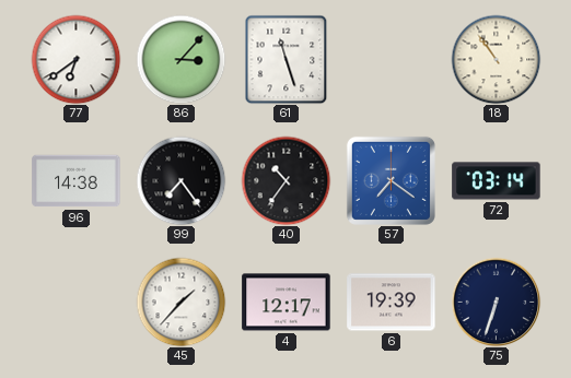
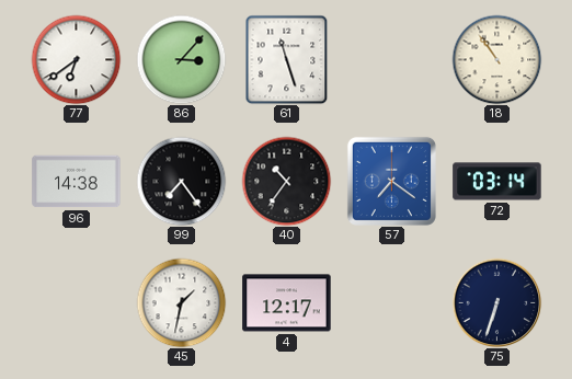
45: 1:37 -> 1:32
6: 19:39 -> none
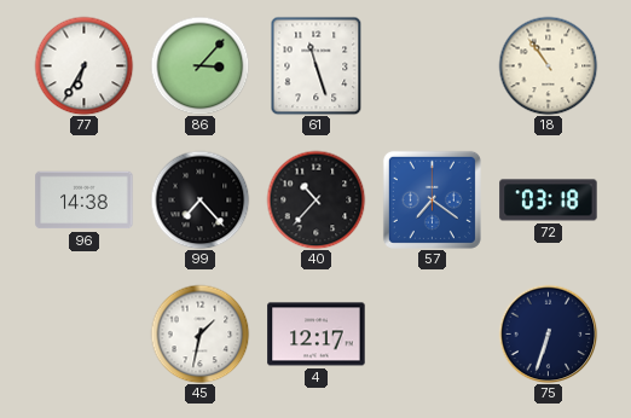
77: 6:39 -> 6:35
99: 7:24 -> 7:23
40: 10:36 -> 10:37
72: 03:14 -> 03:18
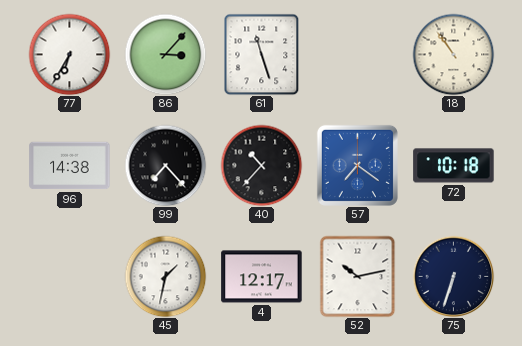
72: 03:18 -> 10:18
52: none -> 10:13
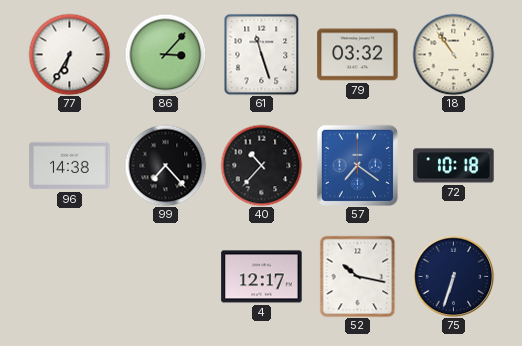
79: none -> 03:32
45: 1:32 -> none
52: 10:13 -> 10:17
